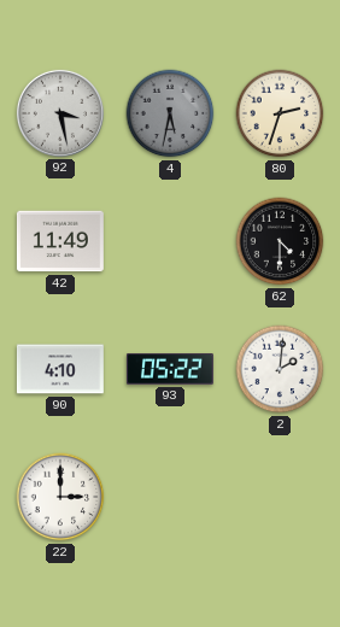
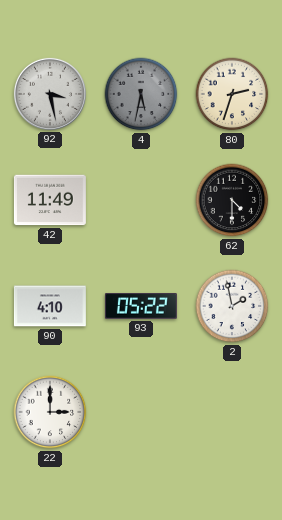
2: 2:01 -> 1:58
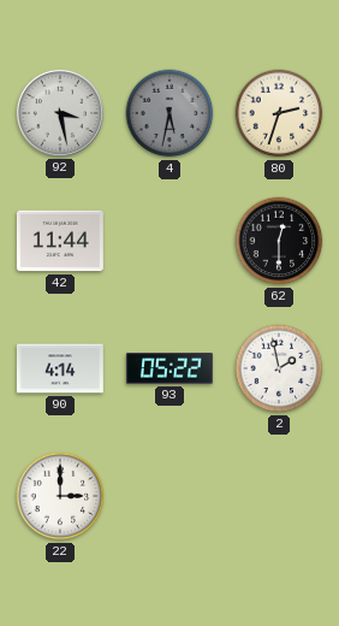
42: 11:49 -> 11:44
62: 4:30 -> 12:30
90: 4:10 -> 4:14
